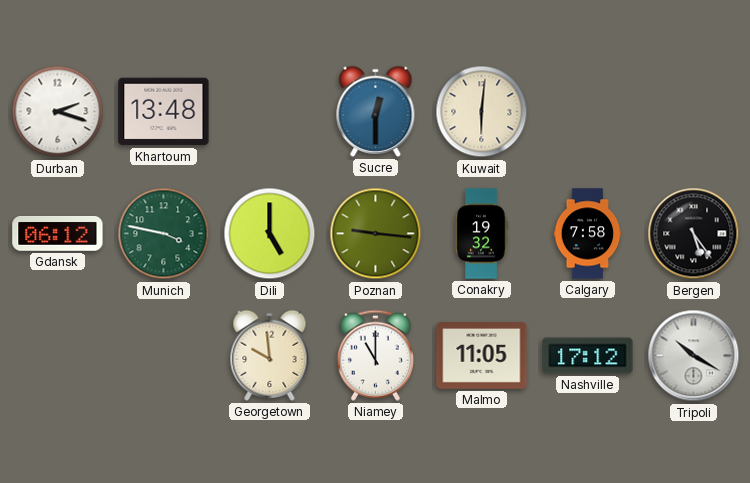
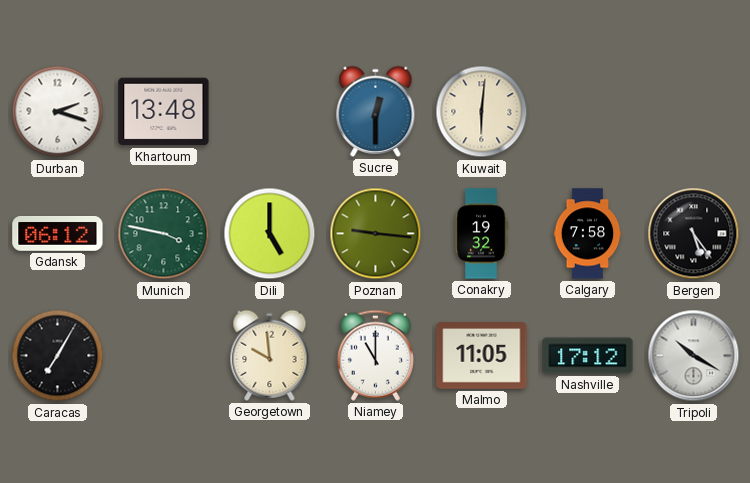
Caracas: none -> 7:05
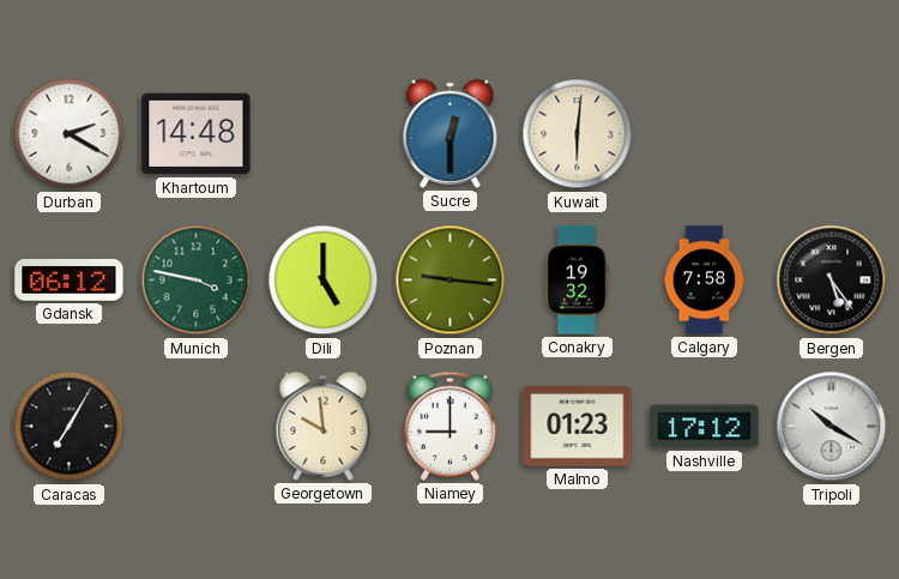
Durban: 2:18 -> 2:20
Khartoum: 13:48 -> 14:48
Niamey: 11:00 -> 9:00
Malmo: 11:05 -> 01:23
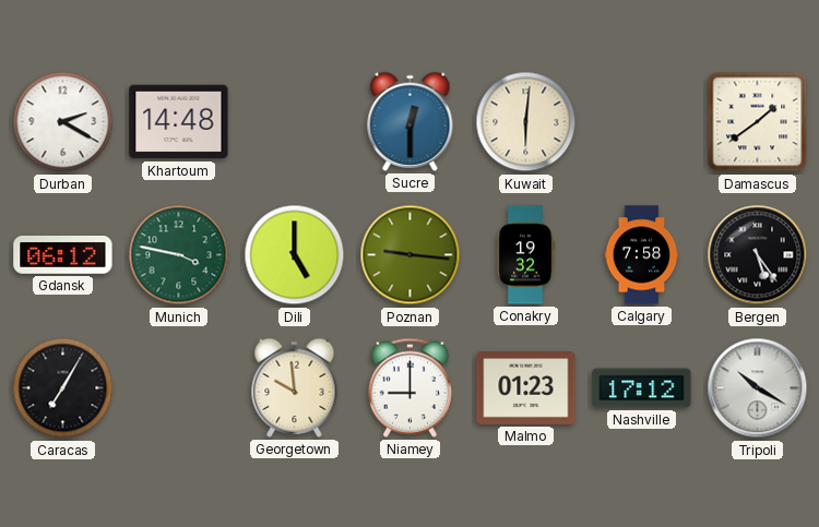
Damascus: none -> 1:39
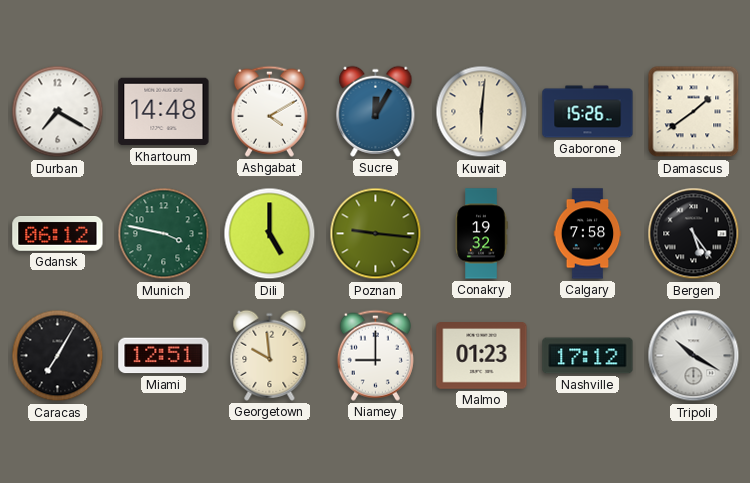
Durban: 2:20 -> 7:20
Ashgabat: none -> 4:10
Sucre: 12:30 -> 12:05
Gaborone: none -> 15:26
Miami: none -> 12:51
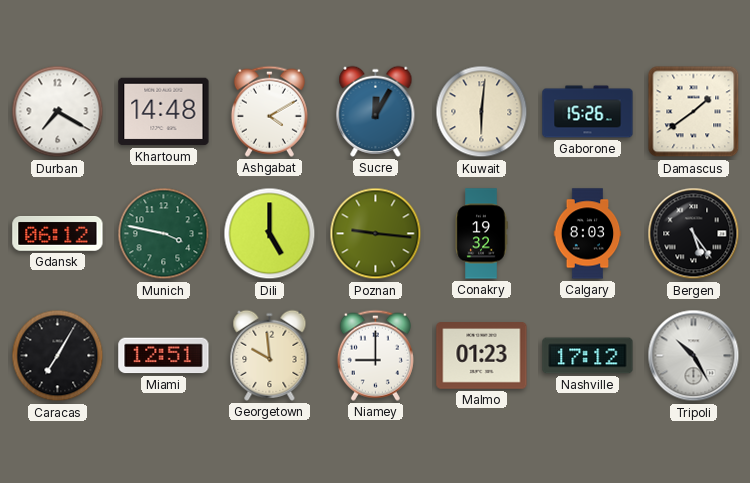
Calgary: 7:58 -> 8:03
Tripoli: 10:20 -> 10:25
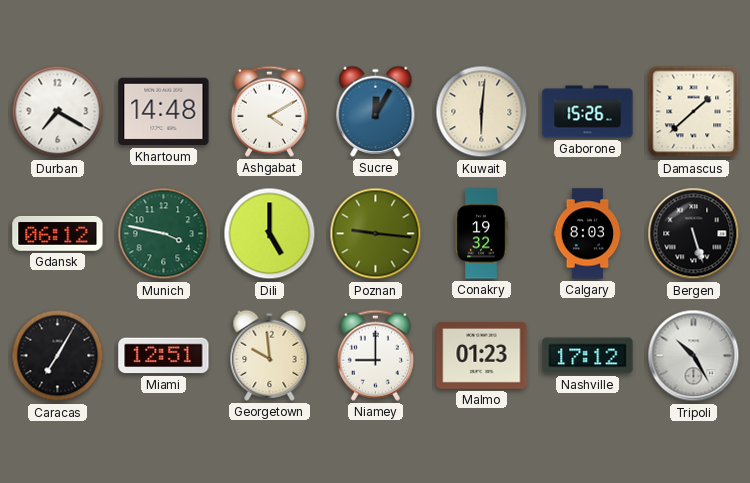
Damascus: 1:39 -> 1:38
Bergen: 5:24 -> 5:27
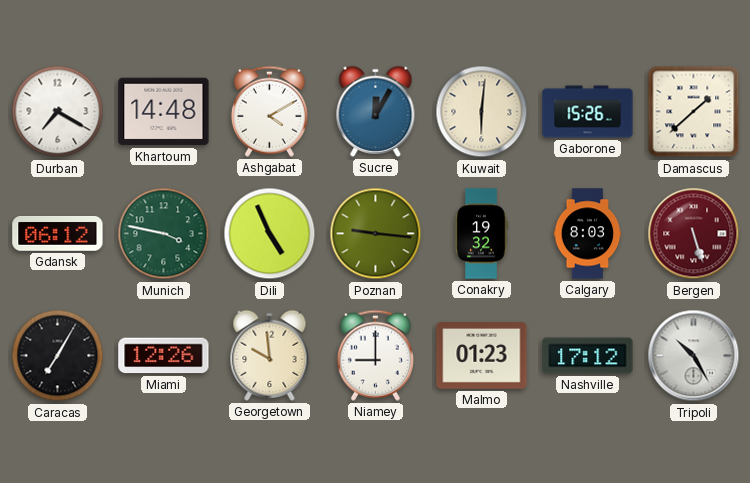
Dili: 5:00 -> 4:56
Bergen dial: black -> burgundy
Miami: 12:51 -> 12:26
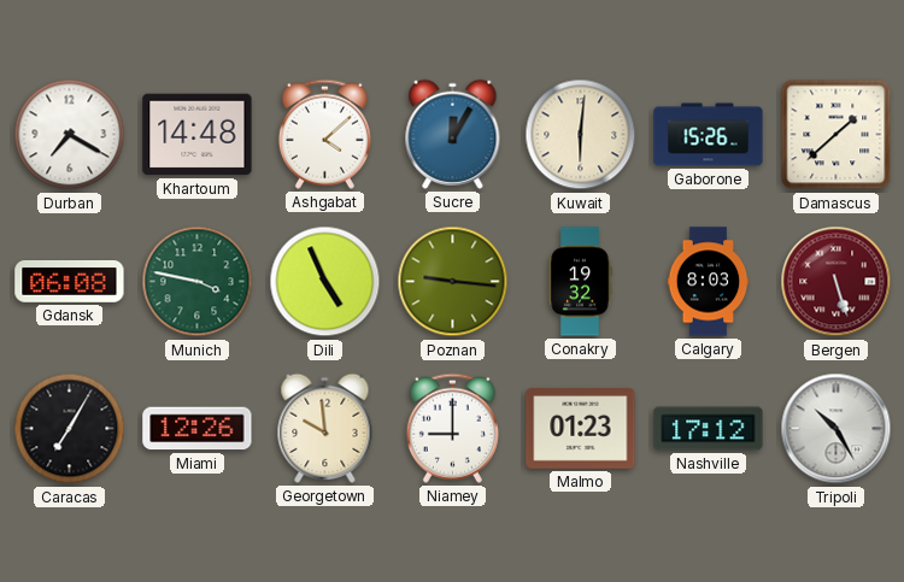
Ashgabat: 4:10 -> 4:08
Gdansk: 06:12 -> 06:08
